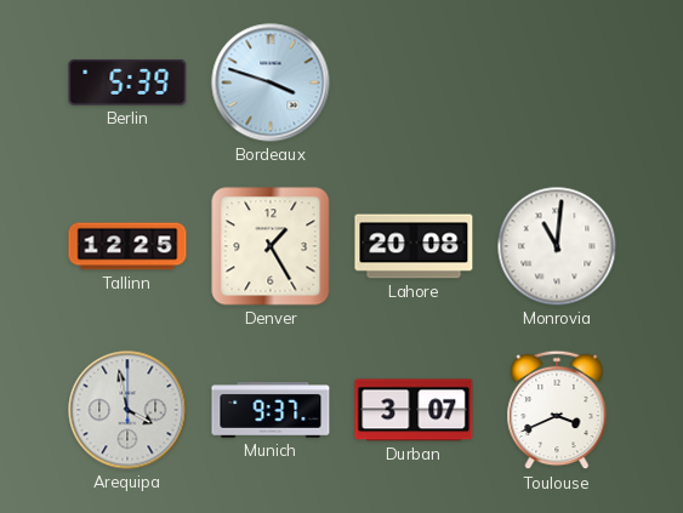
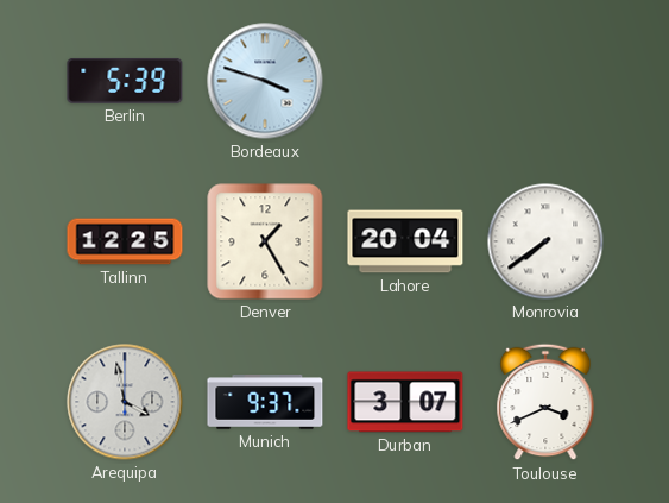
Lahore: 20:08 -> 20:04
Monrovia: 11:01 -> 7:39
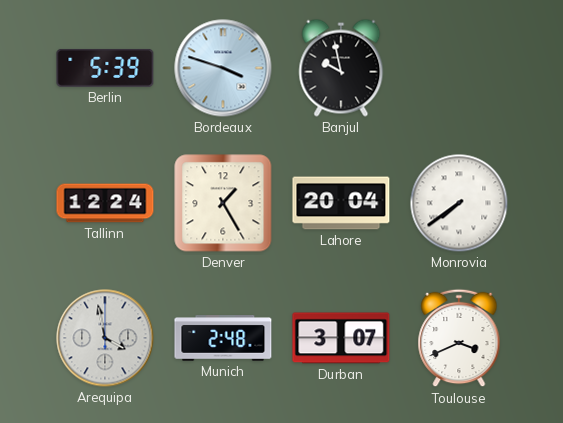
Banjul: none -> 9:58
Tallinn: 12:25 -> 12:24
Munich: 9:37 -> 2:48
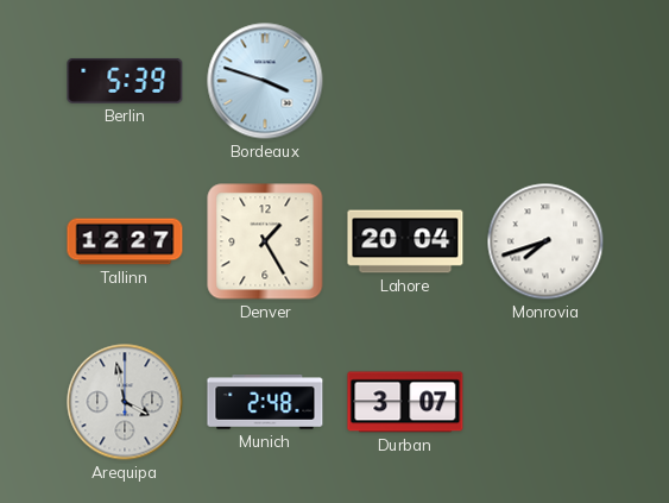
Banjul: 9:58 -> none
Tallinn: 12:24 -> 12:27
Monrovia: 7:39 -> 7:42
Toulouse: 3:41 -> none
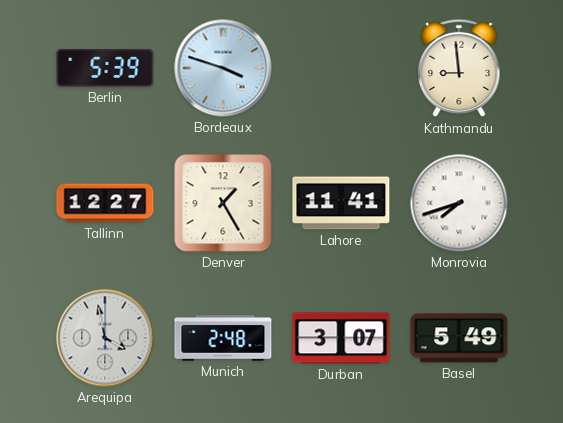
Kathmandu: none -> 8:59
Lahore: 20:04 -> 11:41
Basel: none -> 5:49
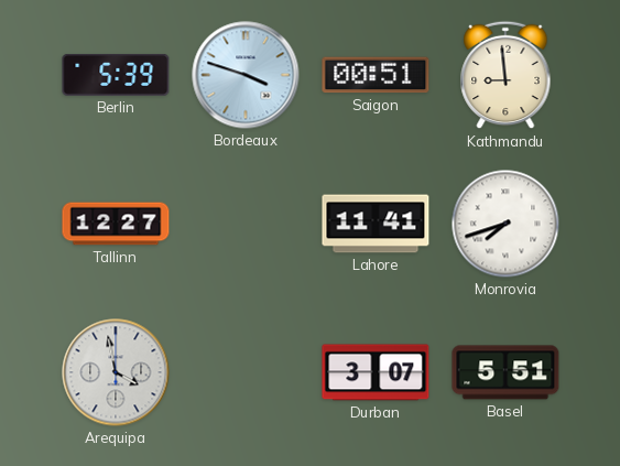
Saigon: none -> 00:51
Denver: 1:25 -> none
Munich: 2:48 -> none
Basel: 5:49 -> 5:51
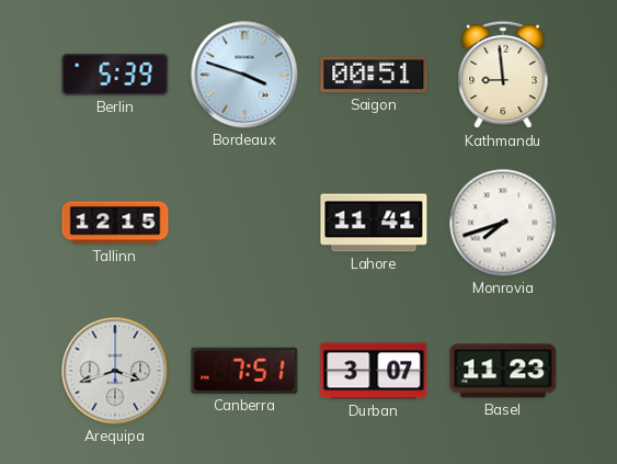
Tallinn: 12:27 -> 12:15
Arequipa: 3:58 -> 3:42
Canberra: none -> 7:51
Basel: 5:51 -> 11:23
